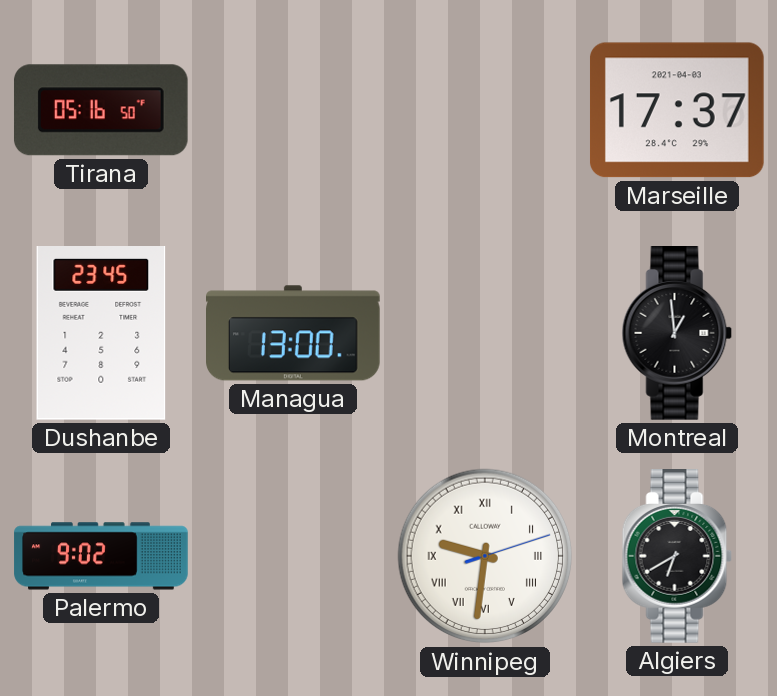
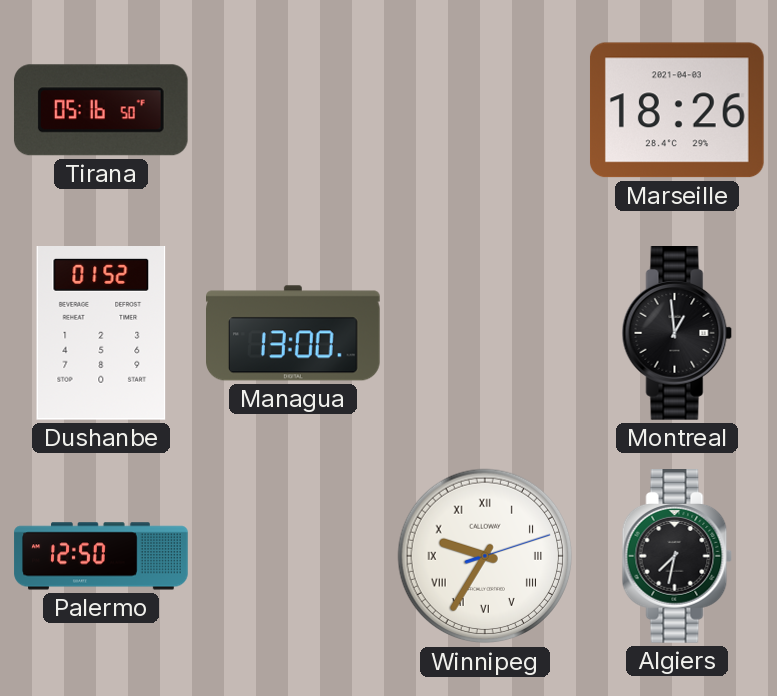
Marseille: 17:37 -> 18:26
Dushanbe: 23:45 -> 01:52
Palermo: 9:02 -> 12:50
Winnipeg: 9:31 -> 9:35
Algiers: 6:40 -> 7:32
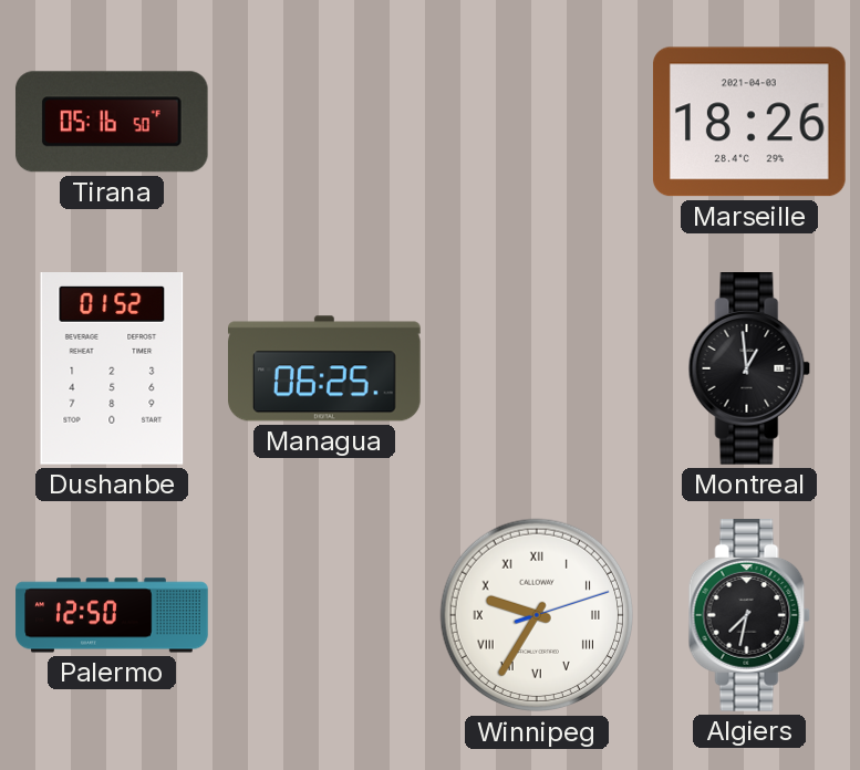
Managua: 13:00 -> 06:25
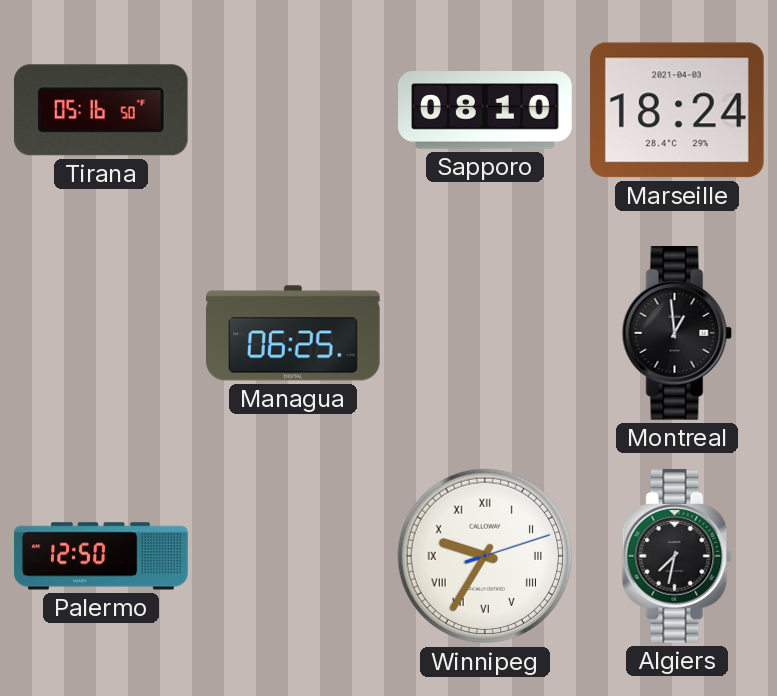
Sapporo: none -> 08:10
Marseille: 18:26 -> 18:24
Dushanbe: 01:52 -> none
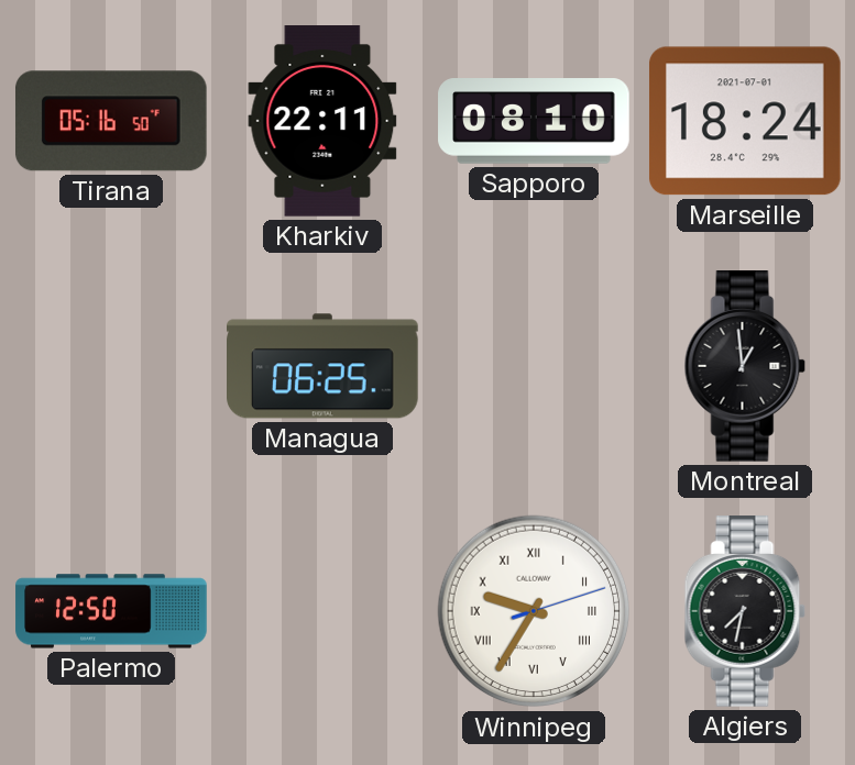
Kharkiv: none -> 22:11
Marseille date: 2021-04-03 -> 2021-07-01
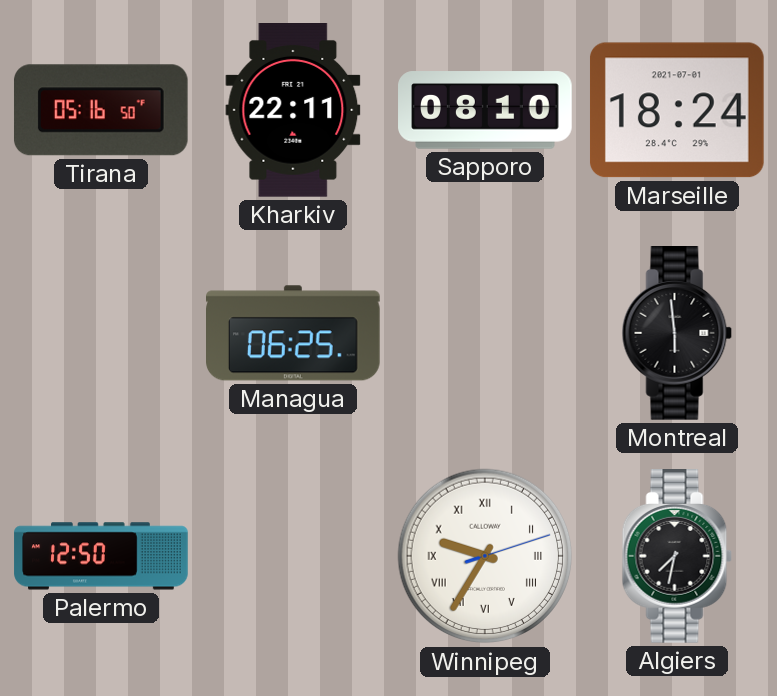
Montreal: 12:59 -> 5:59
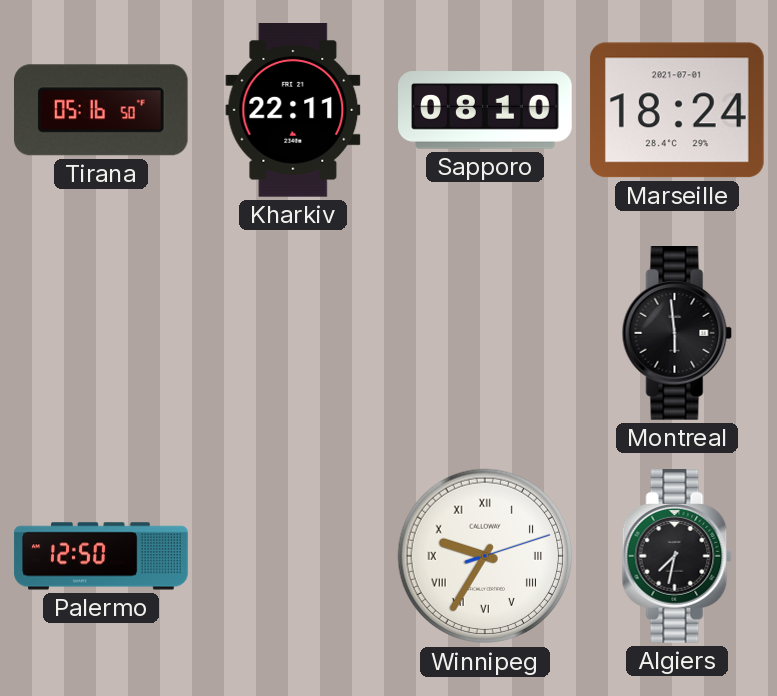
Managua: 06:25 -> none
